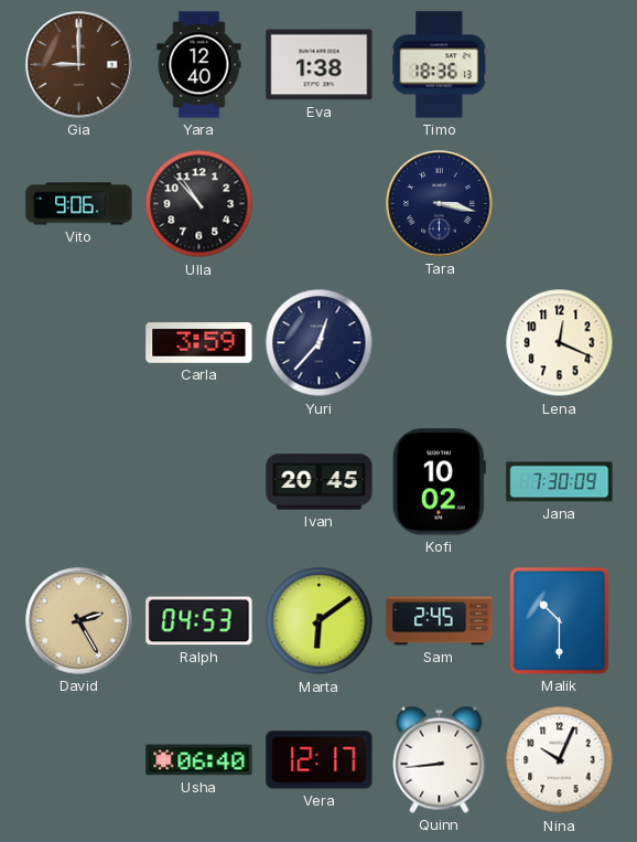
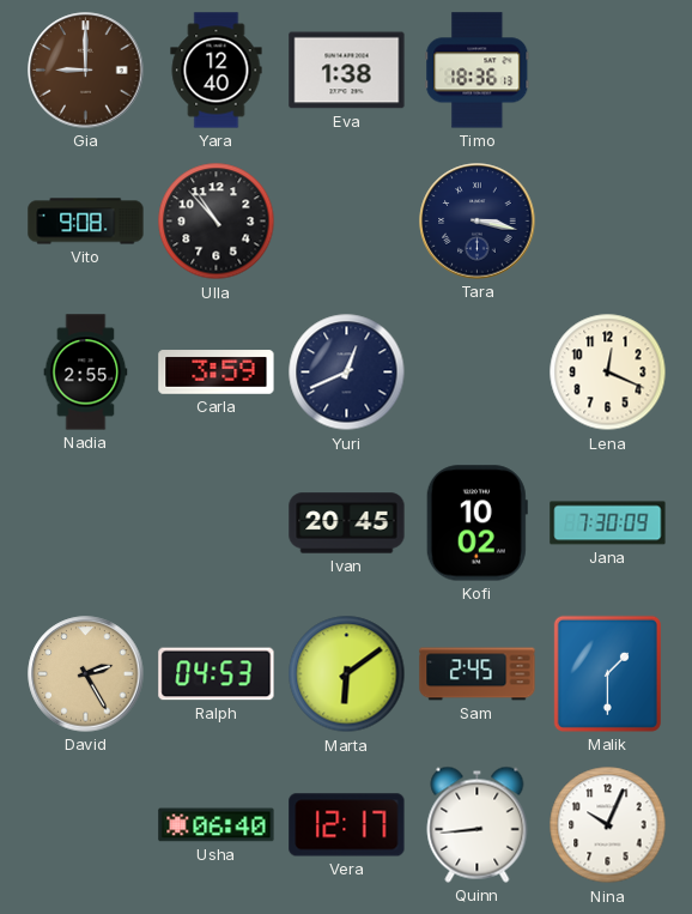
Vito: 9:06 -> 9:08
Nadia: none -> 2:55
Yuri: 12:37 -> 12:41
Malik: 10:30 -> 1:30
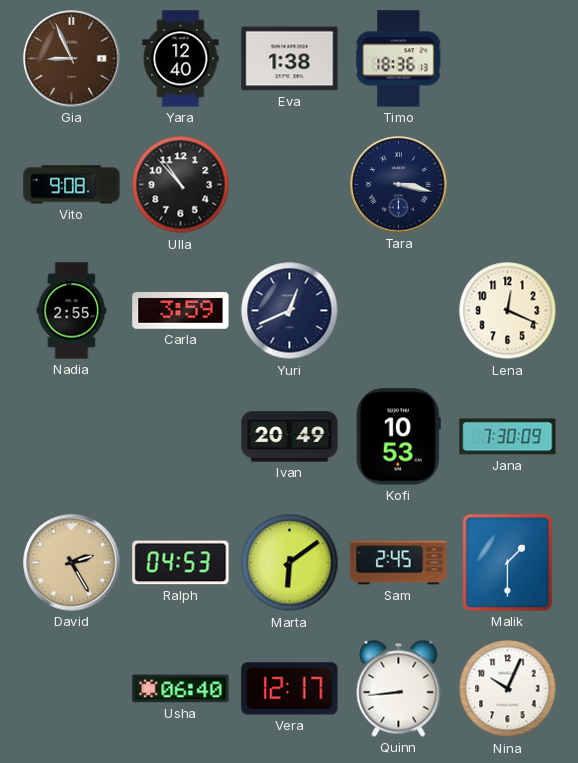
Gia: 9:00 -> 8:56
Ivan: 20:45 -> 20:49
Kofi: 10:02 -> 10:53
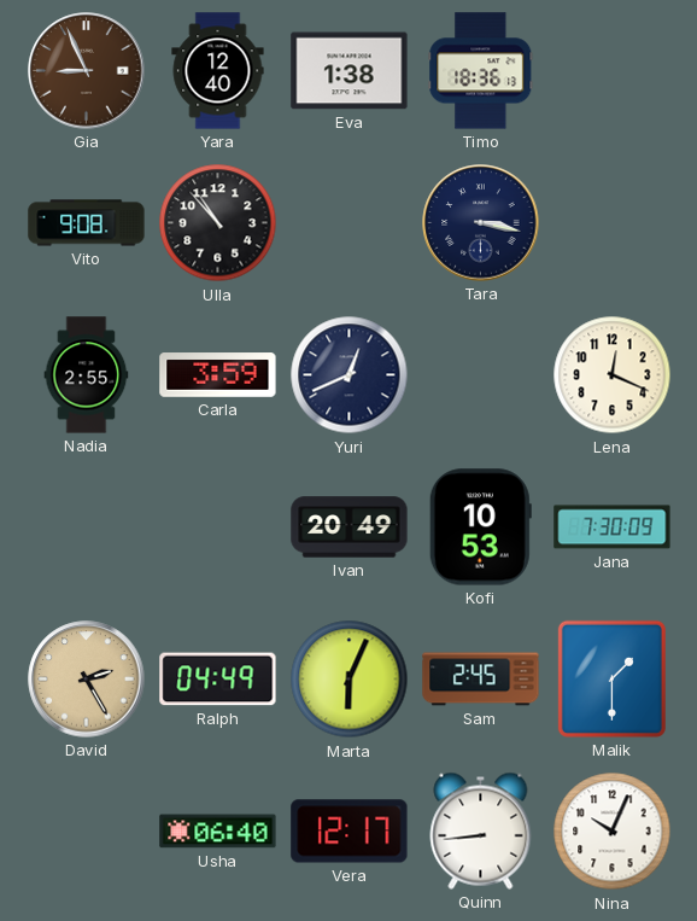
Ralph: 04:53 -> 04:49
Marta: 6:09 -> 6:04
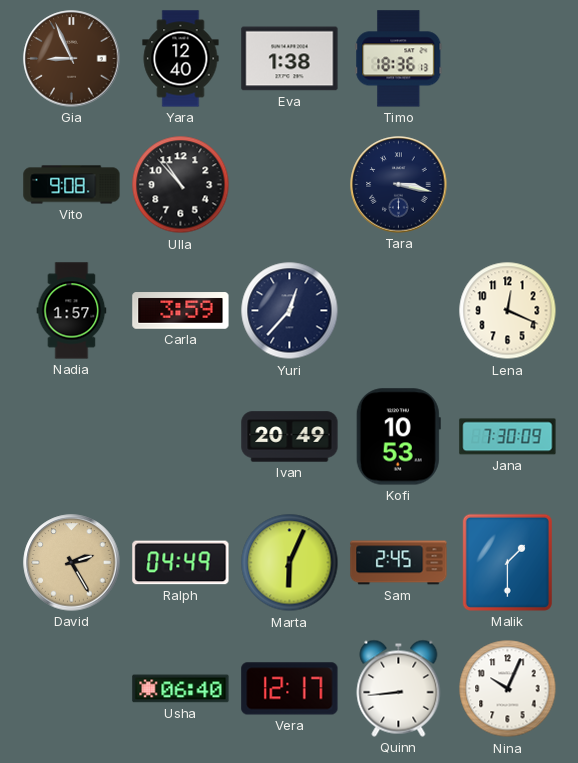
Nadia: 2:55 -> 1:57
Yuri: 12:41 -> 12:37
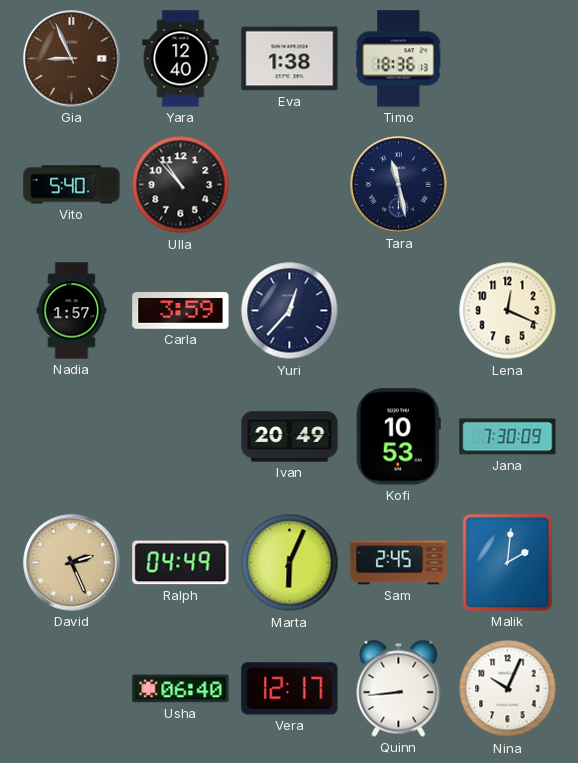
Vito: 9:08 -> 5:40
Tara: 3:17 -> 11:28
David: 2:25 -> 2:26
Malik: 1:30 -> 2:01
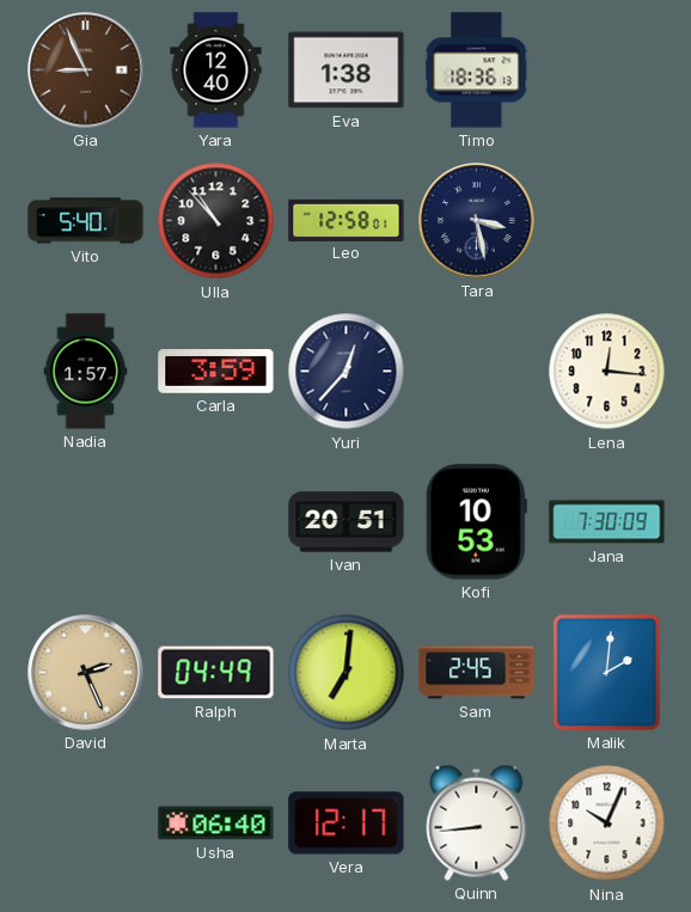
Leo: none -> 12:58
Tara: 11:28 -> 3:28
Lena: 12:19 -> 12:16
Ivan: 20:49 -> 20:51
Marta: 6:04 -> 7:01
